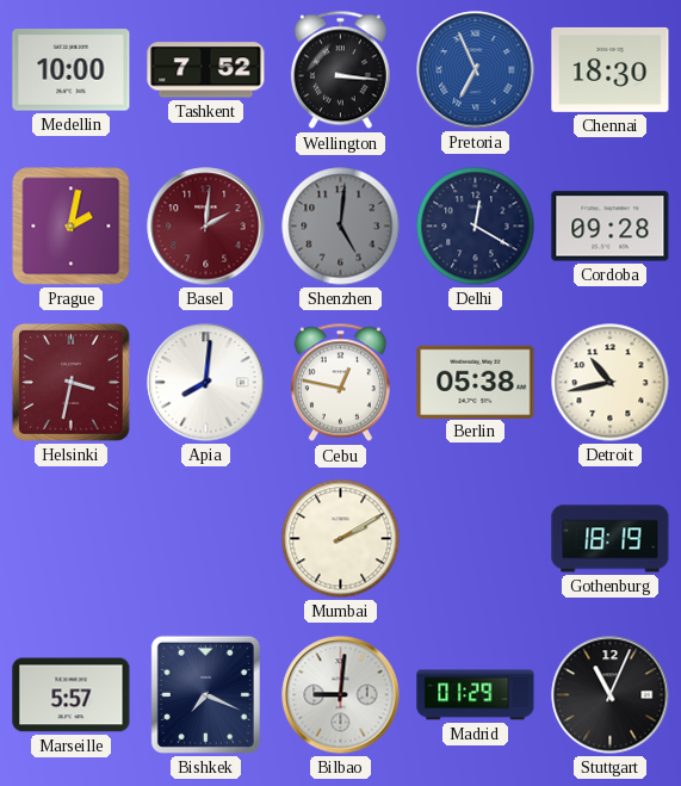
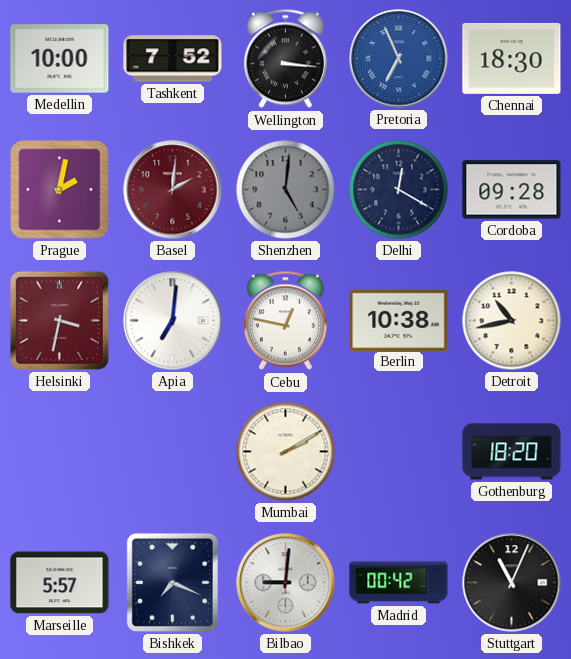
Apia: 8:01 -> 7:01
Berlin: 05:38 -> 10:38
Gothenburg: 18:19 -> 18:20
Madrid: 01:29 -> 00:42
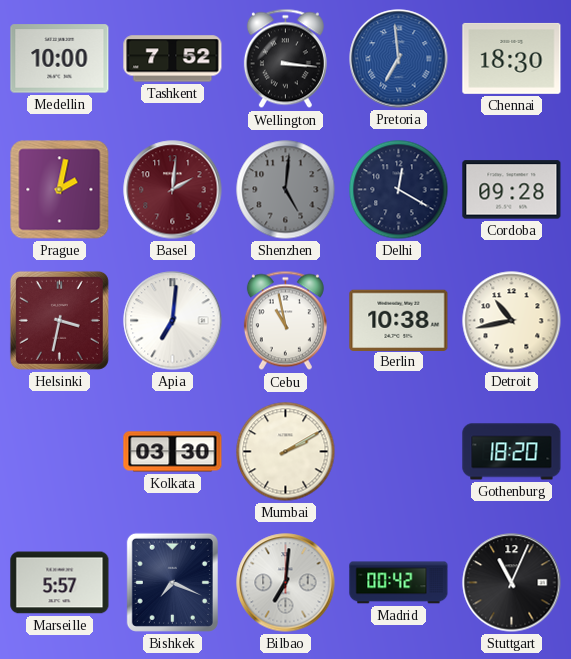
Pretoria: 6:56 -> 6:59
Cebu: 12:47 -> 10:58
Kolkata: none -> 03:30
Bilbao: 9:01 -> 7:01
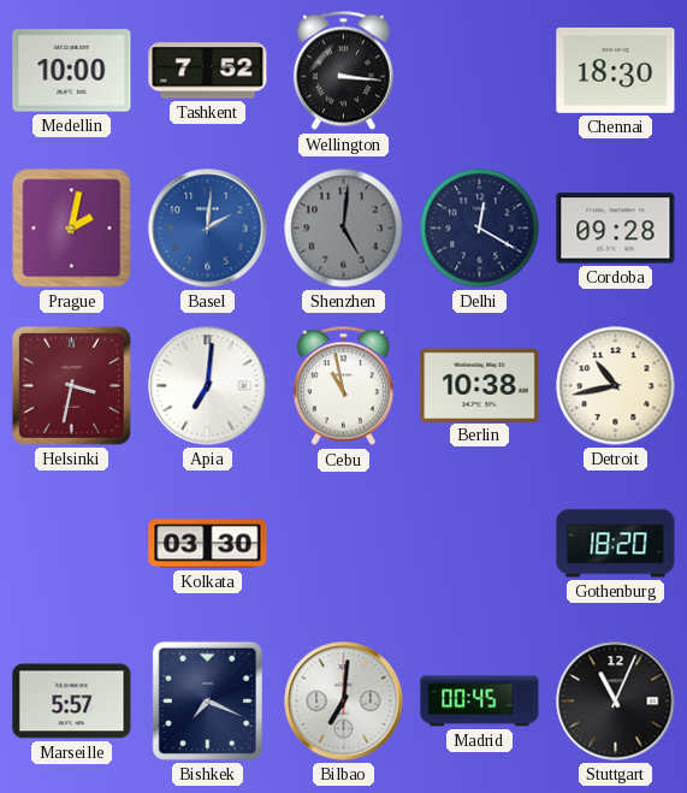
Pretoria: 6:59 -> none
Basel dial: burgundy -> blue
Mumbai: 2:10 -> none
Madrid: 00:42 -> 00:45
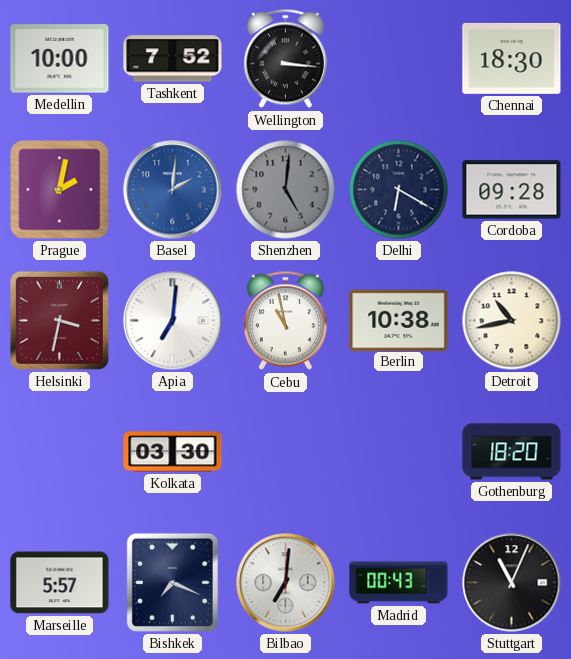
Delhi: 12:20 -> 6:20
Madrid: 00:45 -> 00:43
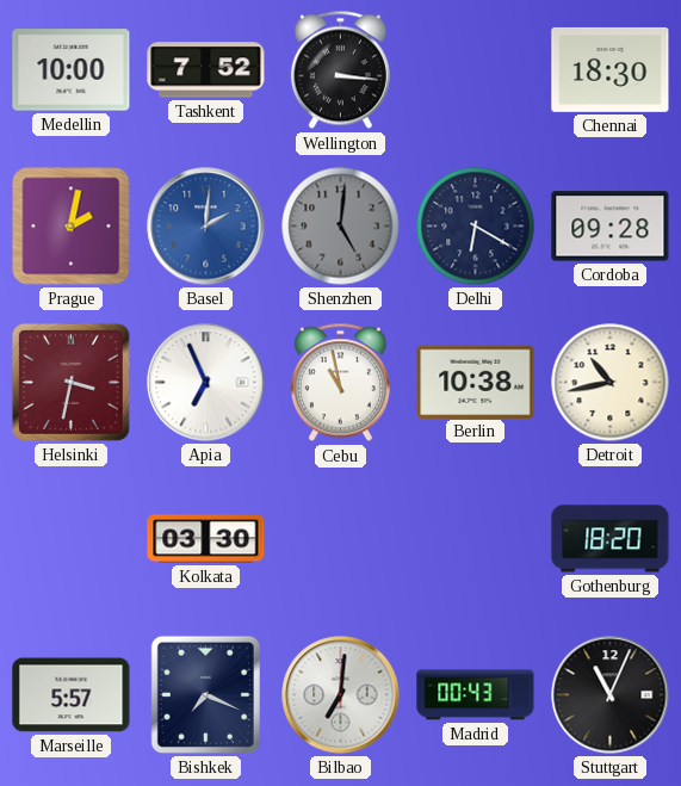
Apia: 7:01 -> 6:56
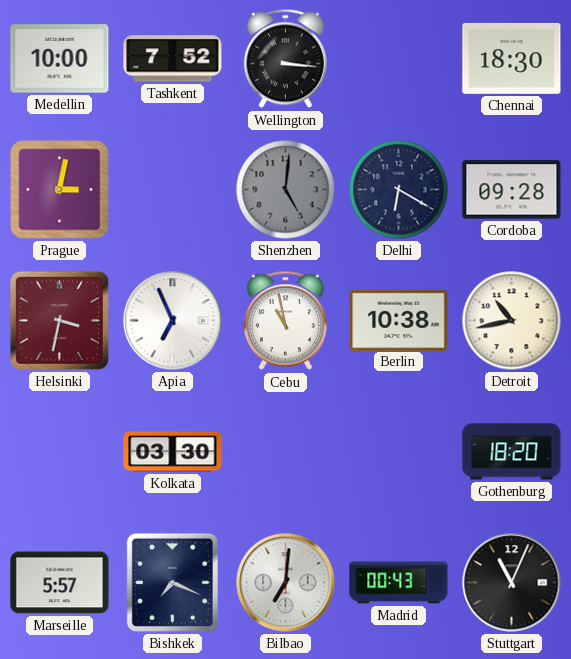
Prague: 2:02 -> 3:02
Basel: 2:01 -> none
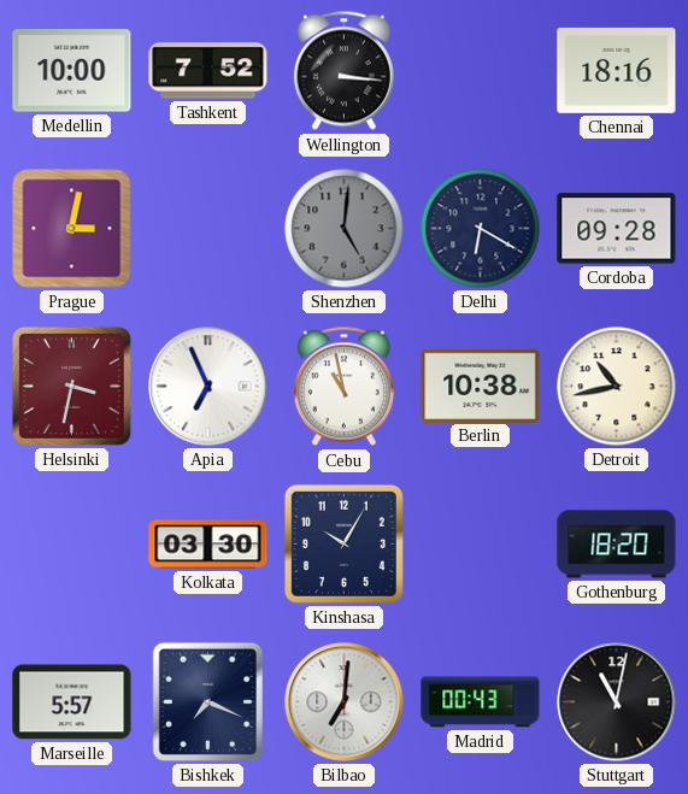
Chennai: 18:30 -> 18:16
Kinshasa: none -> 10:05
Stuttgart: 11:04 -> 11:02
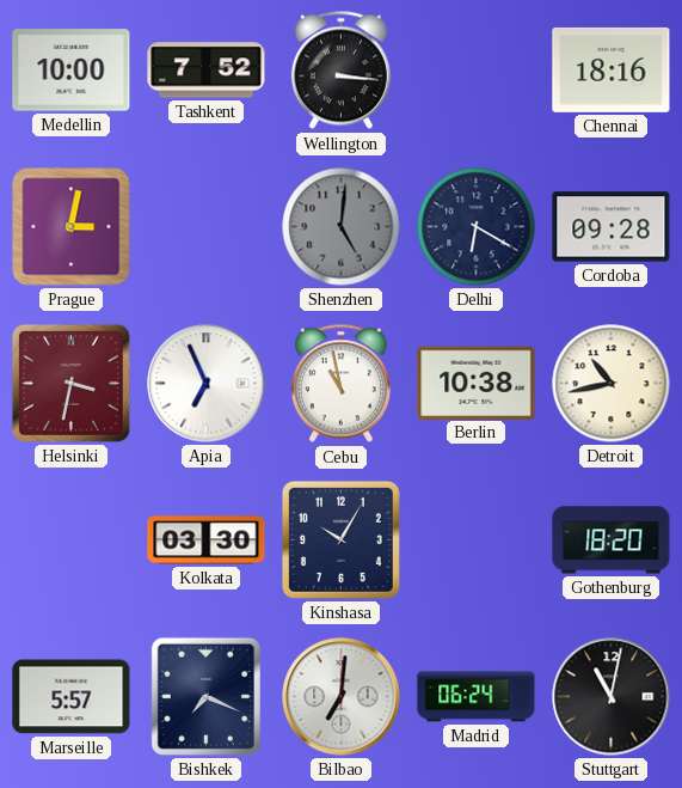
Madrid: 00:43 -> 06:24
